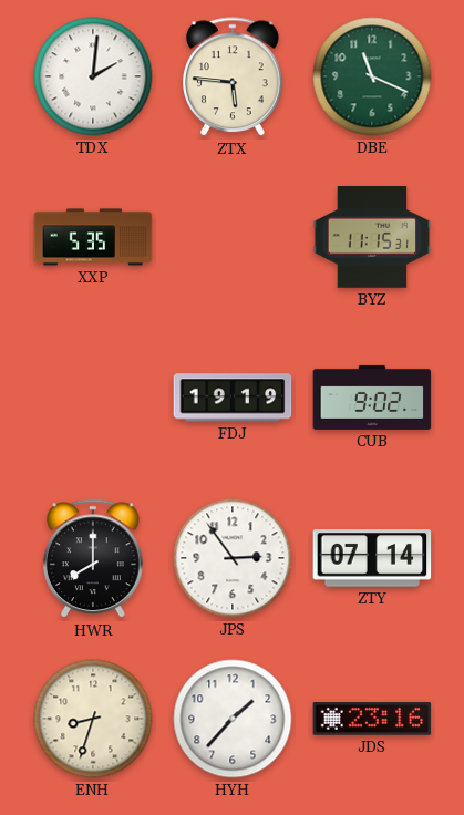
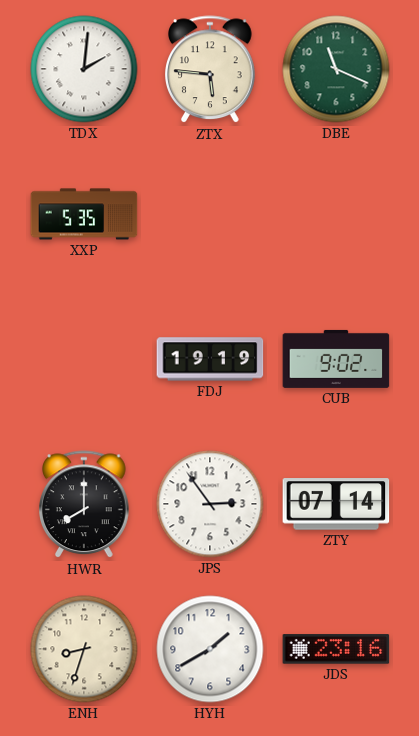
BYZ: 11:15 -> none
HYH: 1:37 -> 1:40
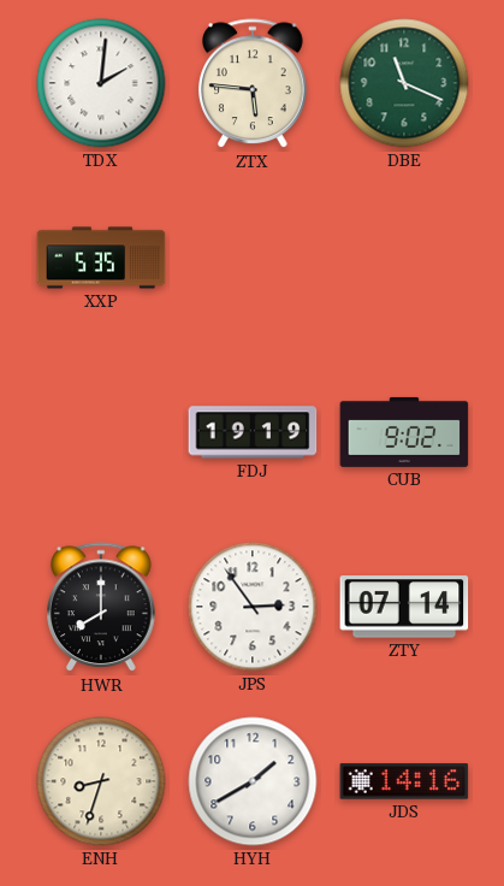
JDS: 23:16 -> 14:16
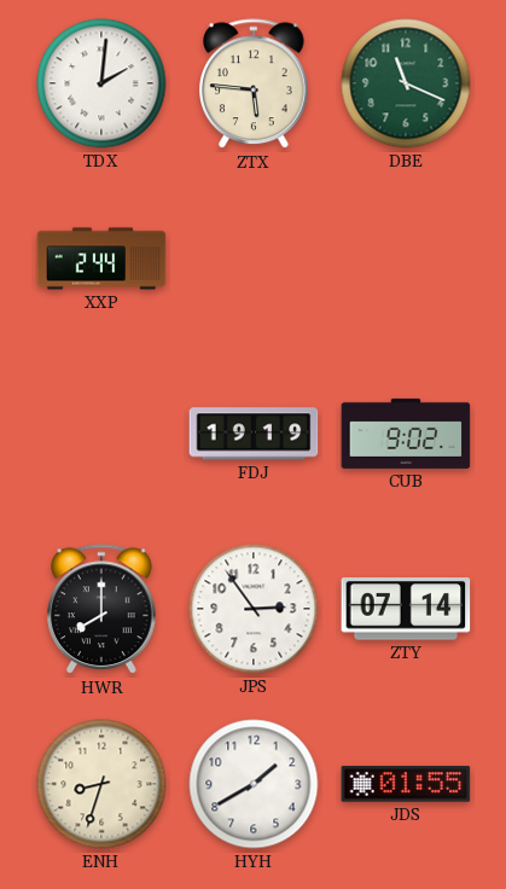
XXP: 5:35 -> 2:44
JDS: 14:16 -> 01:55
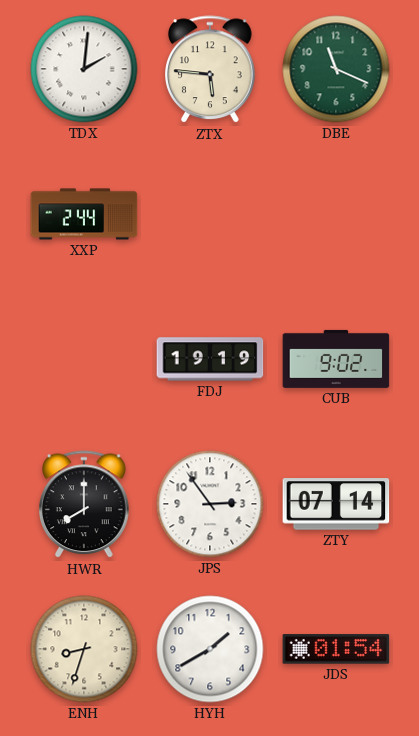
JDS: 01:55 -> 01:54
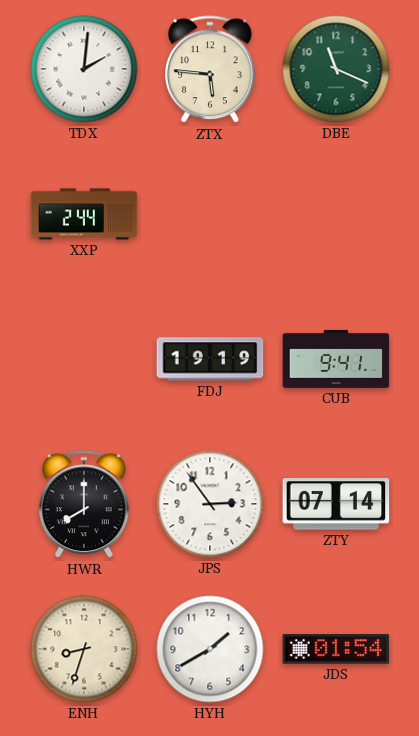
CUB: 9:02 -> 9:41
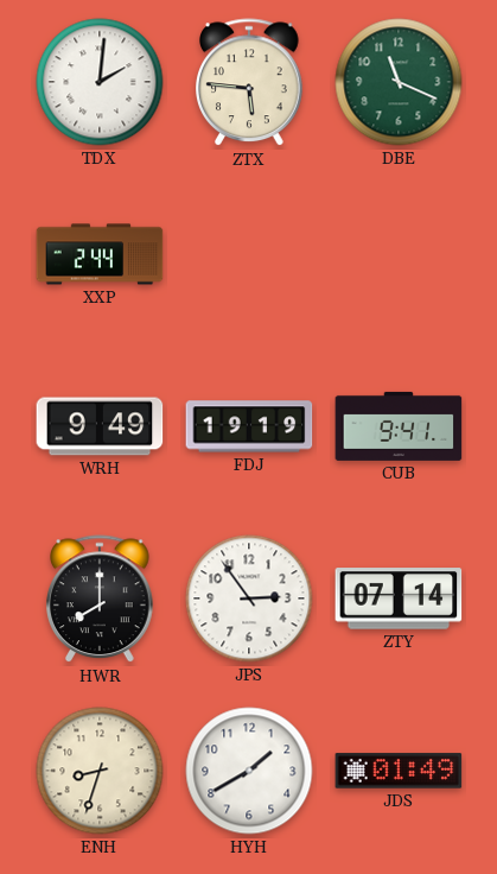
WRH: none -> 9:49
JDS: 01:54 -> 01:49
